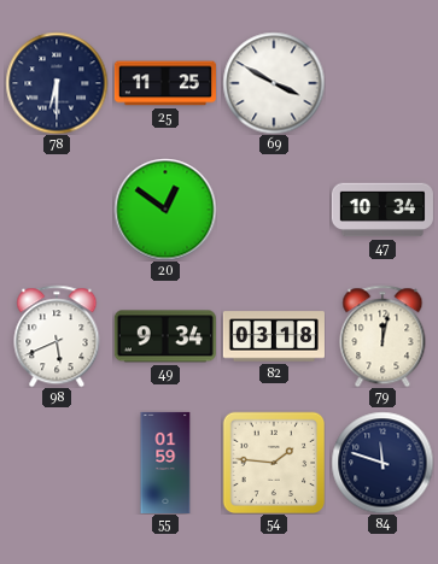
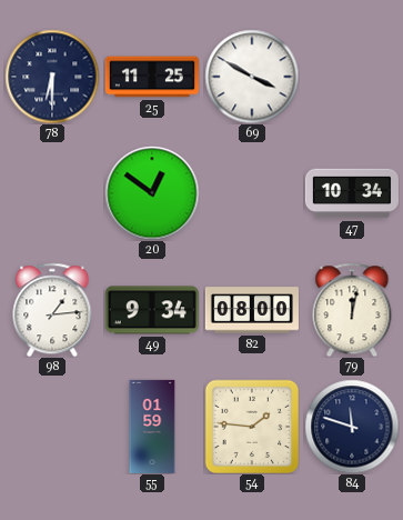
98: 5:41 -> 1:14
82: 03:18 -> 08:00
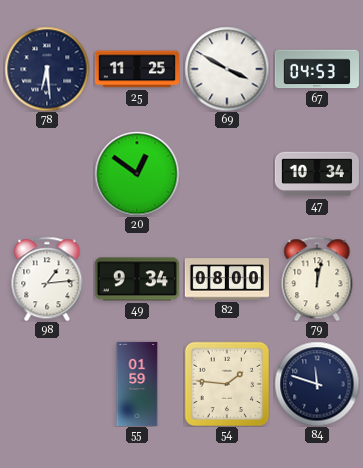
78: 6:30 -> 6:29
67: none -> 04:53
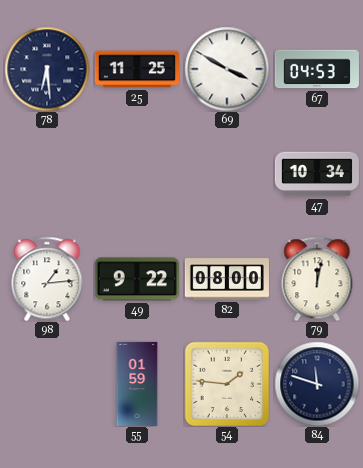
20: 12:51 -> none
49: 9:34 -> 9:22
